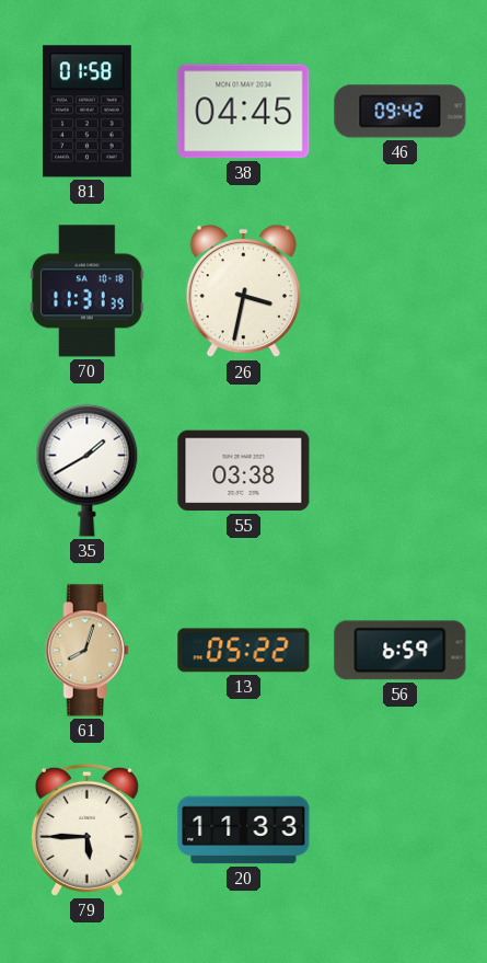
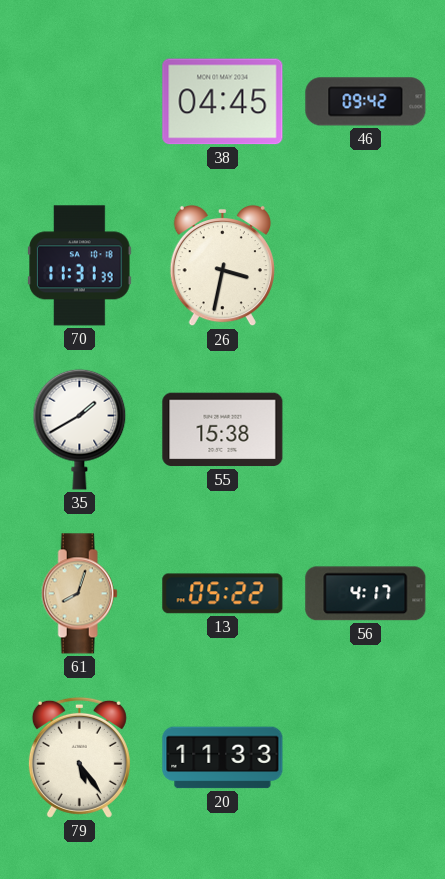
81: 01:58 -> none
55: 03:38 -> 15:38
56: 6:59 -> 4:17
79: 5:45 -> 5:24
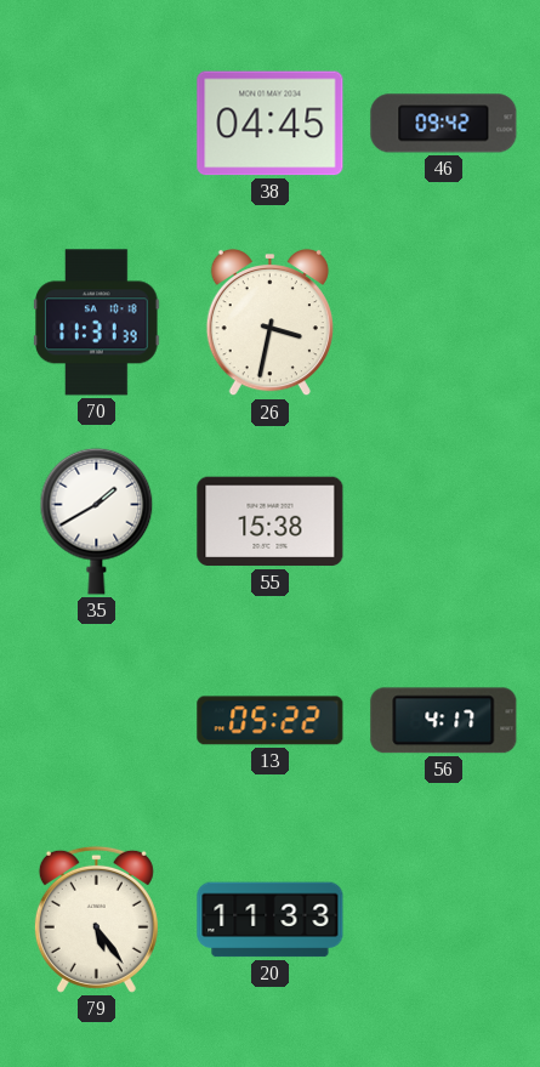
61: 8:03 -> none
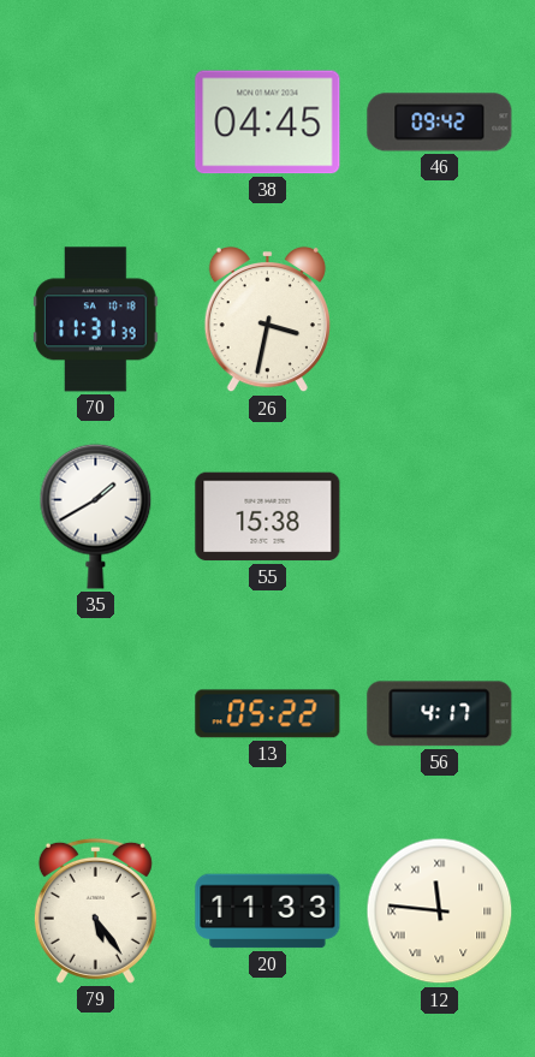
12: none -> 11:46
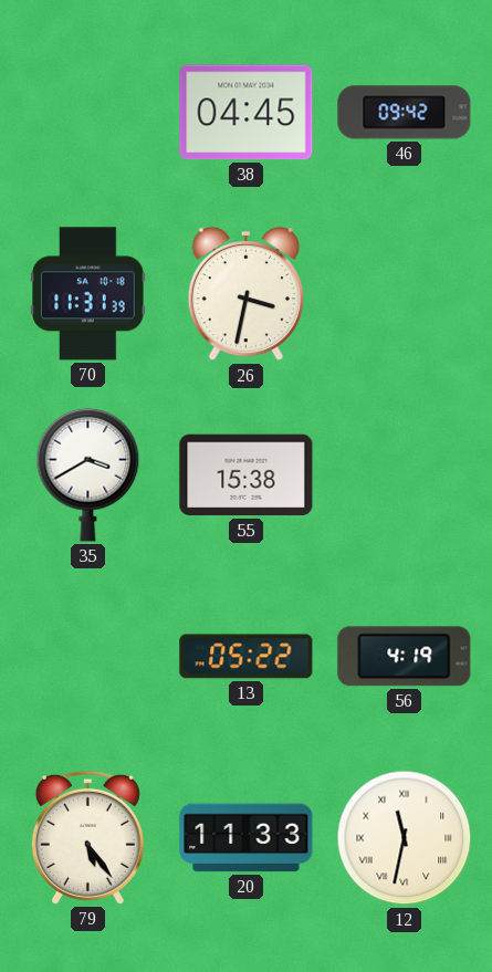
35: 1:40 -> 3:40
56: 4:17 -> 4:19
12: 11:46 -> 11:32
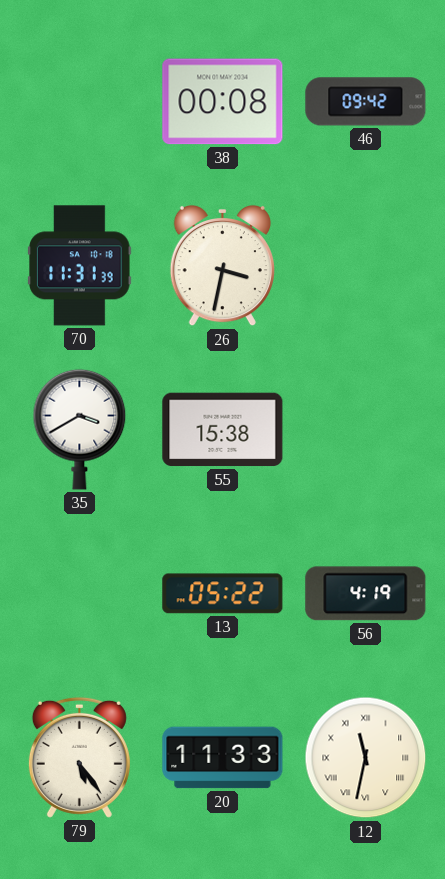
38: 04:45 -> 00:08
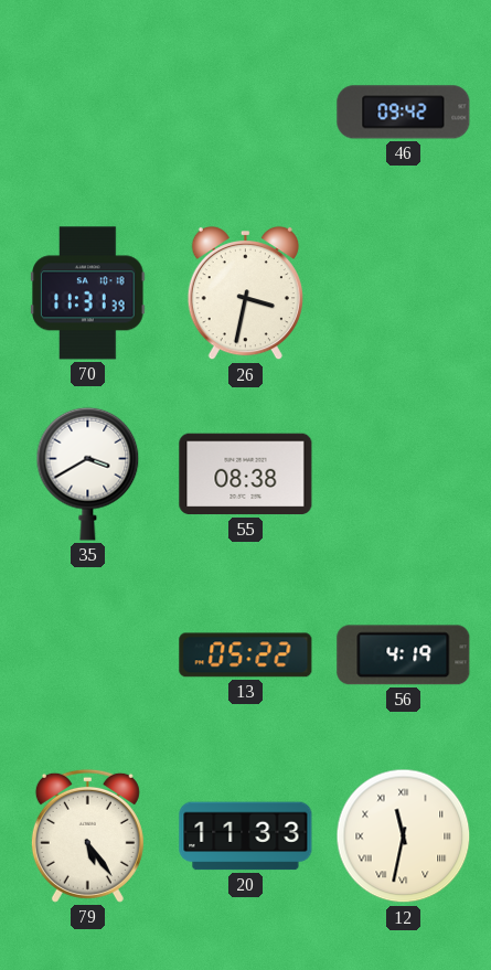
38: 00:08 -> none
55: 15:38 -> 08:38
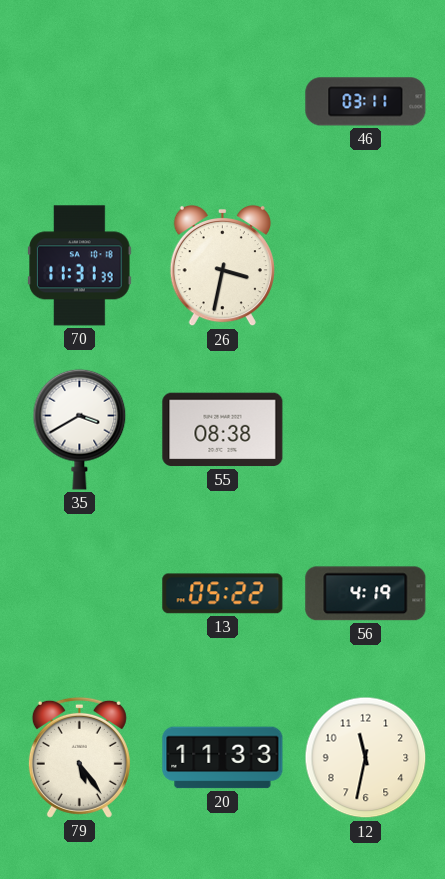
46: 09:42 -> 03:11
12 numerals: Roman -> Arabic
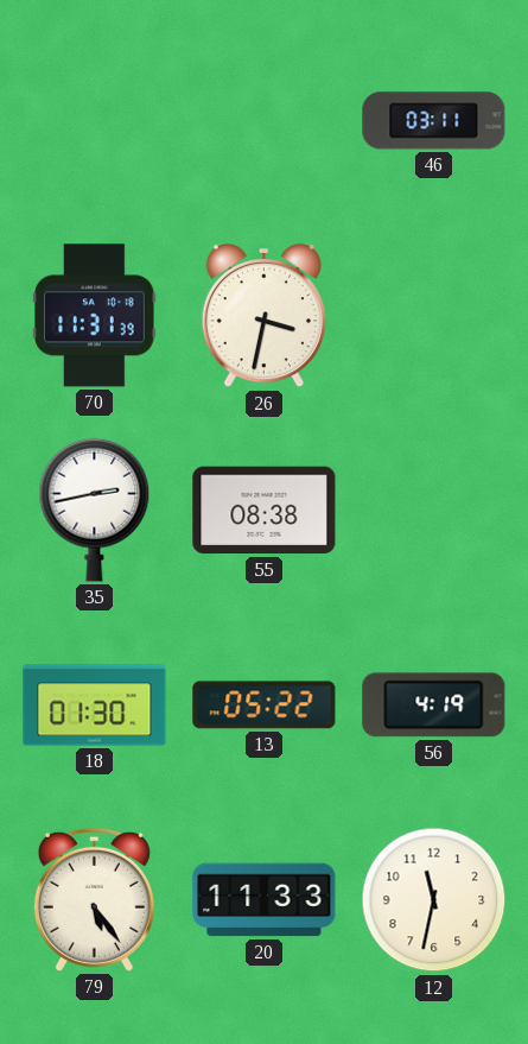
35: 3:40 -> 2:43
18: none -> 01:30
